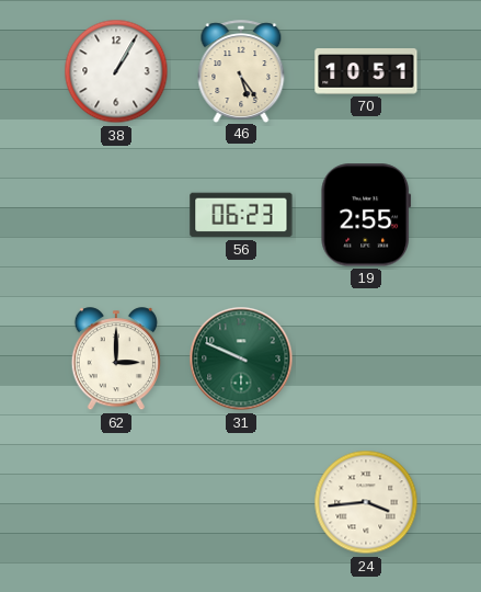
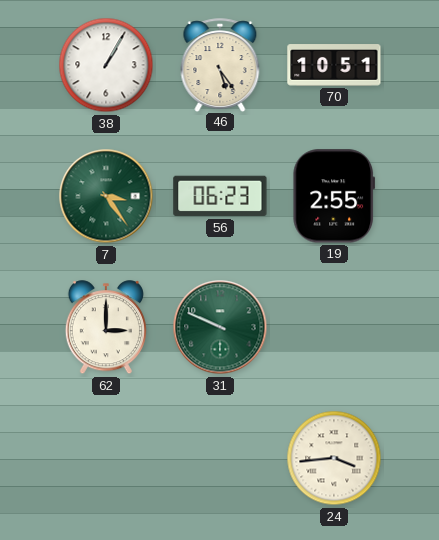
7: none -> 3:24
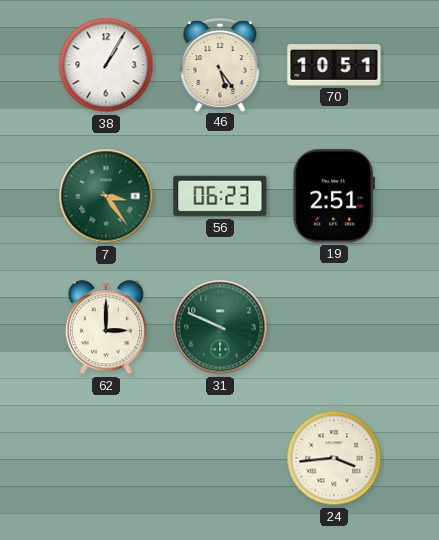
19: 2:55 -> 2:51
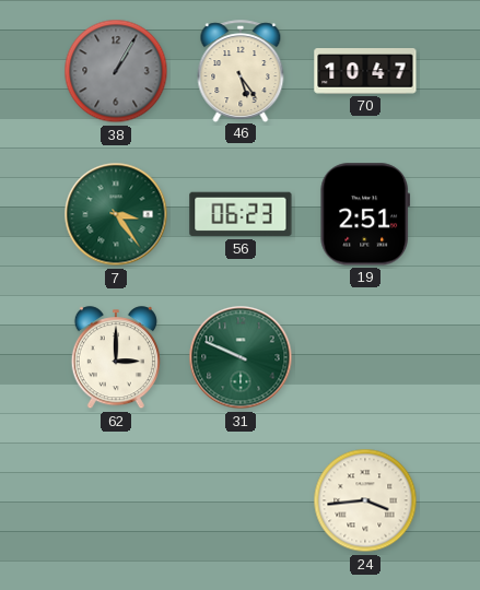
38 dial: white -> grey
70: 10:51 -> 10:47
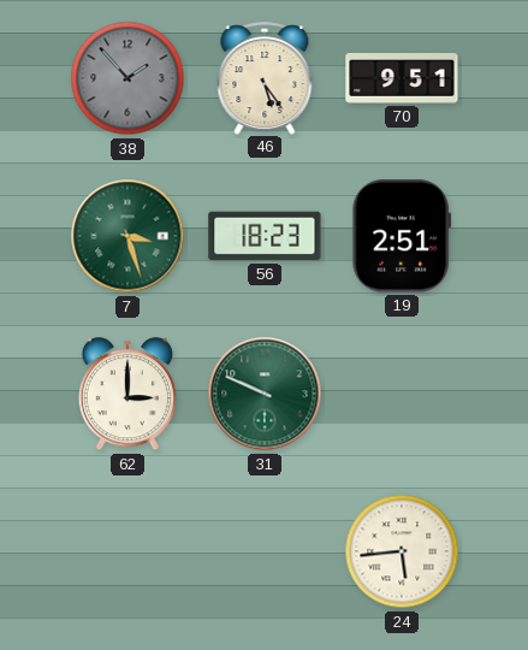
38: 1:05 -> 1:53
70: 10:47 -> 9:51
7: 3:24 -> 3:27
56: 06:23 -> 18:23
24: 3:44 -> 5:44
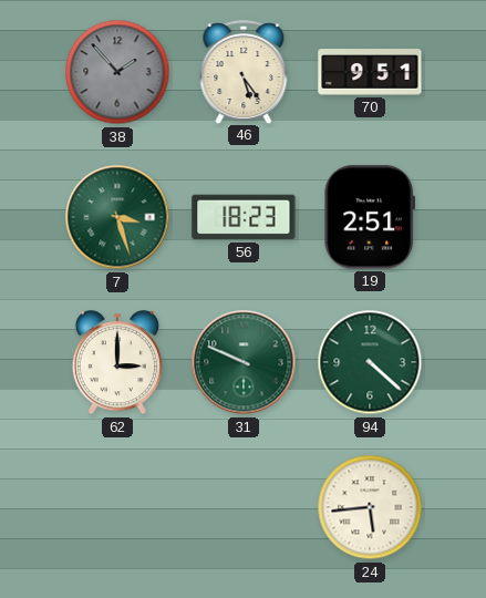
94: none -> 4:22
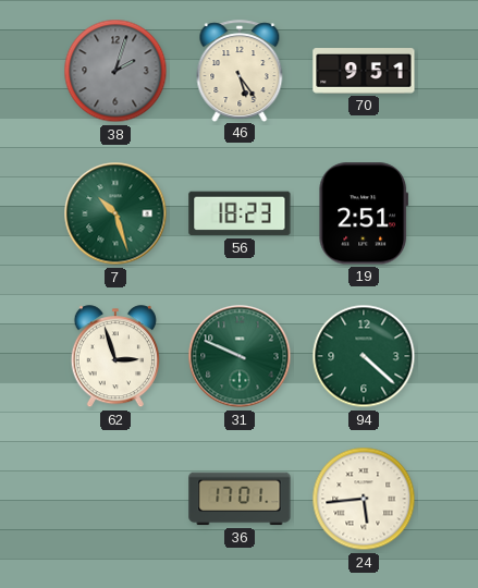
38: 1:53 -> 2:03
7: 3:27 -> 10:27
62: 3:00 -> 2:57
36: none -> 17:01
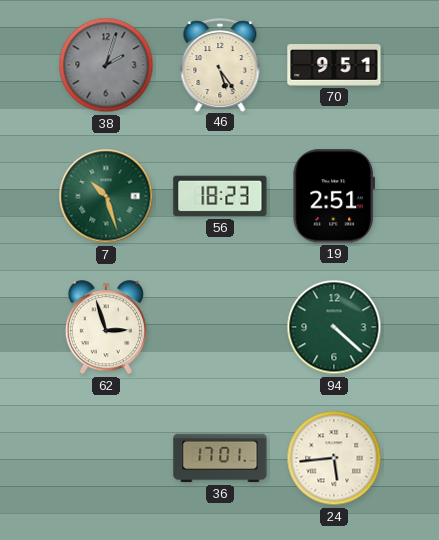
31: 9:49 -> none
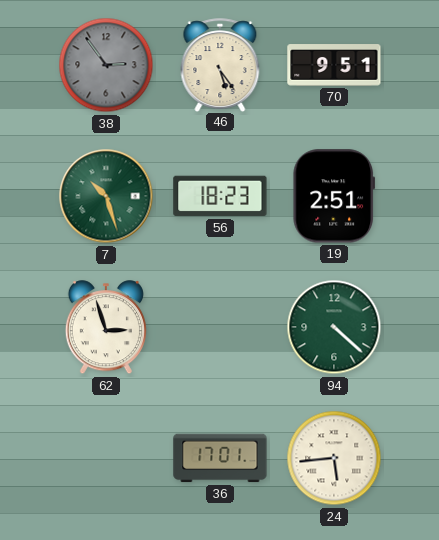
38: 2:03 -> 2:54
